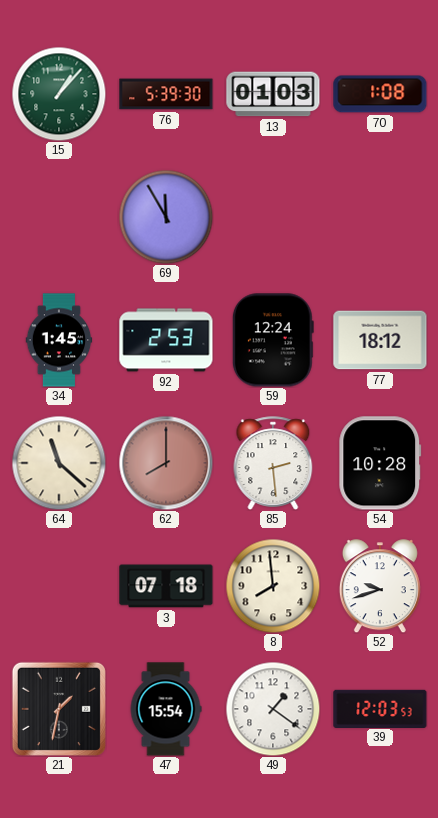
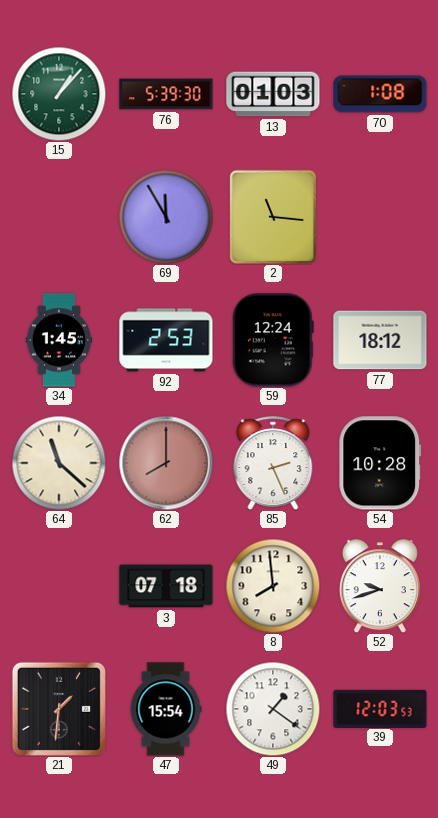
2: none -> 11:16
85: 2:29 -> 2:26
21: 1:32 -> 1:31
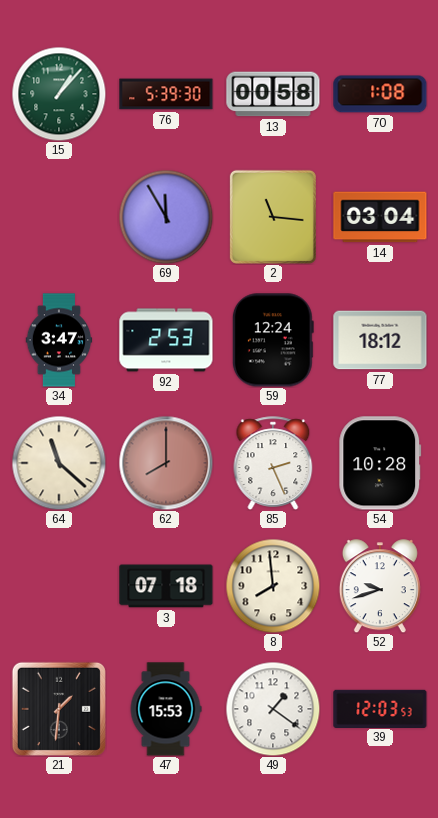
13: 01:03 -> 00:58
14: none -> 03:04
34: 1:45 -> 3:47
47: 15:54 -> 15:53
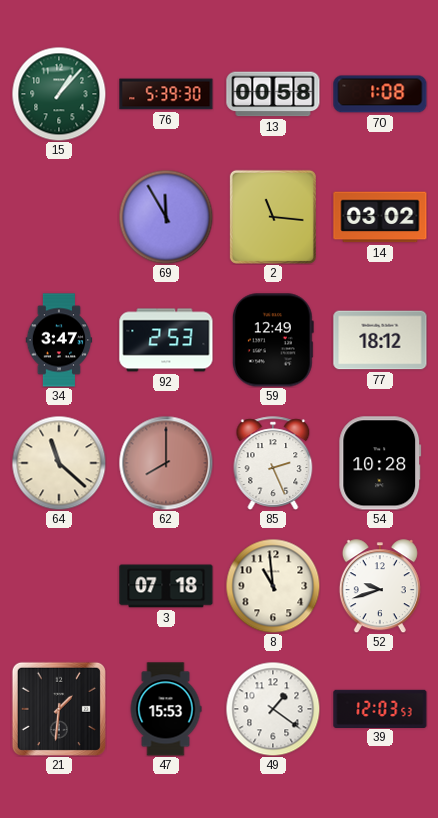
14: 03:04 -> 03:02
59: 12:24 -> 12:49
8: 7:59 -> 10:59
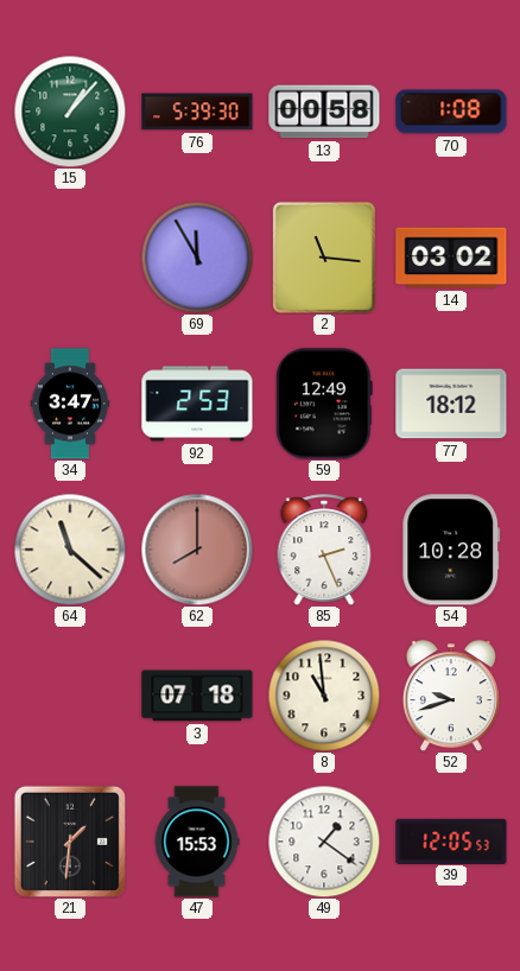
39: 12:03 -> 12:05
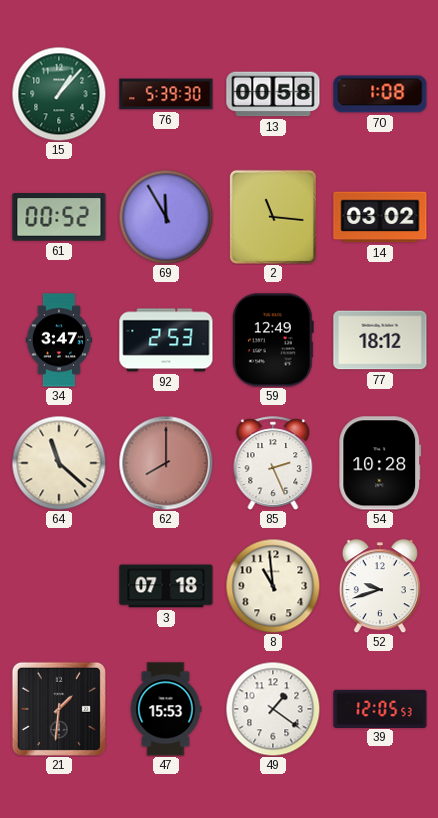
61: none -> 00:52
